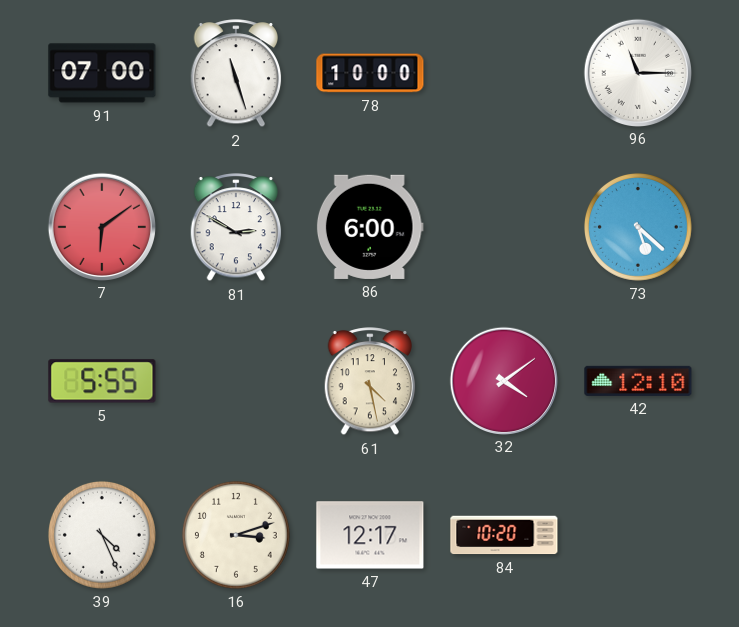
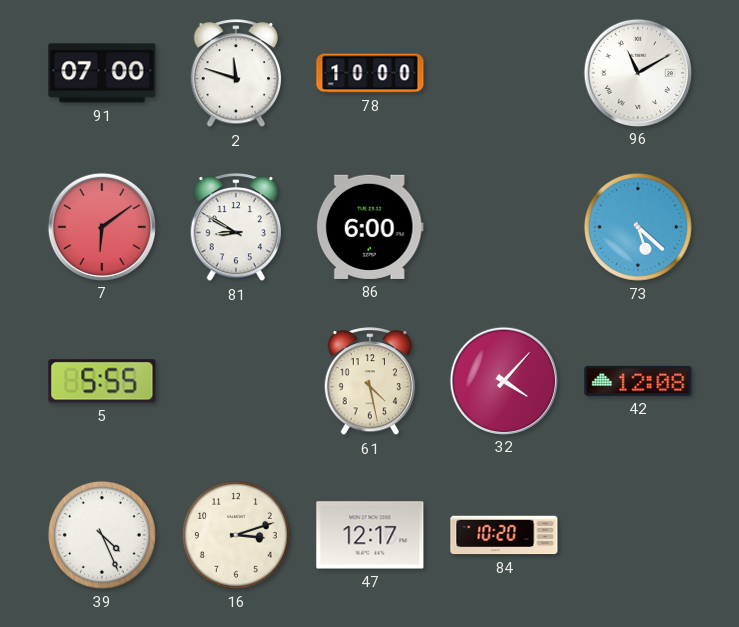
2: 11:27 -> 11:48
96: 11:15 -> 11:10
81: 2:50 -> 8:50
32: 4:09 -> 4:07
42: 12:10 -> 12:08
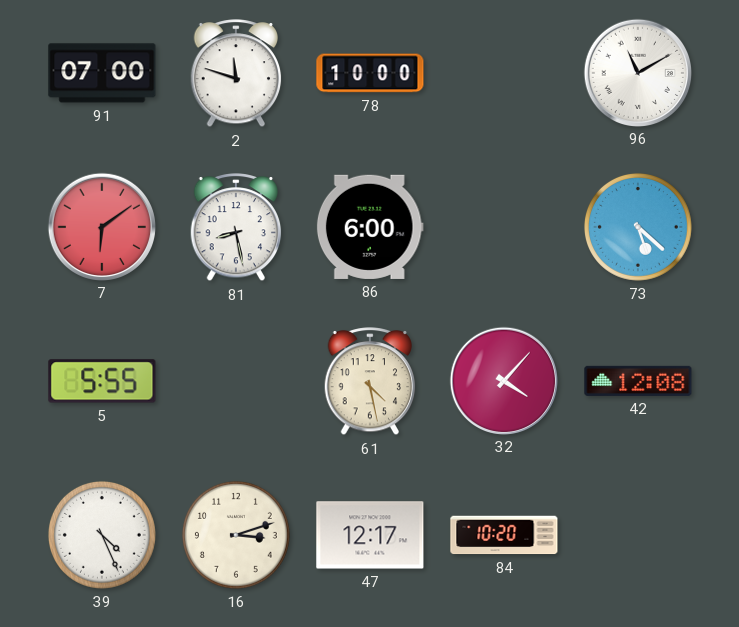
81: 8:50 -> 8:28
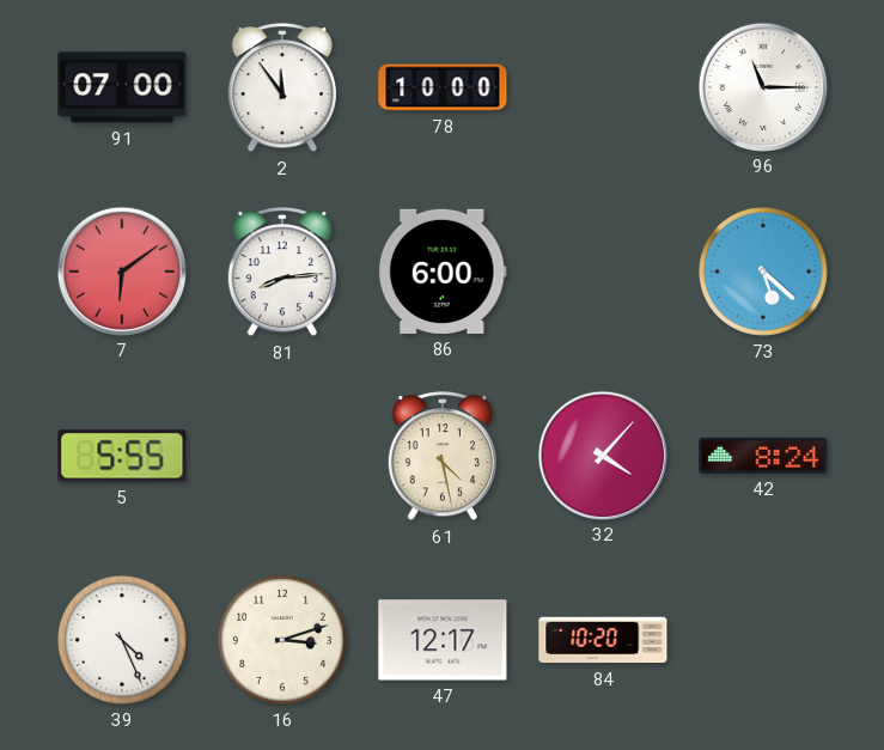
2: 11:48 -> 11:54
96: 11:10 -> 11:15
81: 8:28 -> 8:14
42: 12:08 -> 8:24
